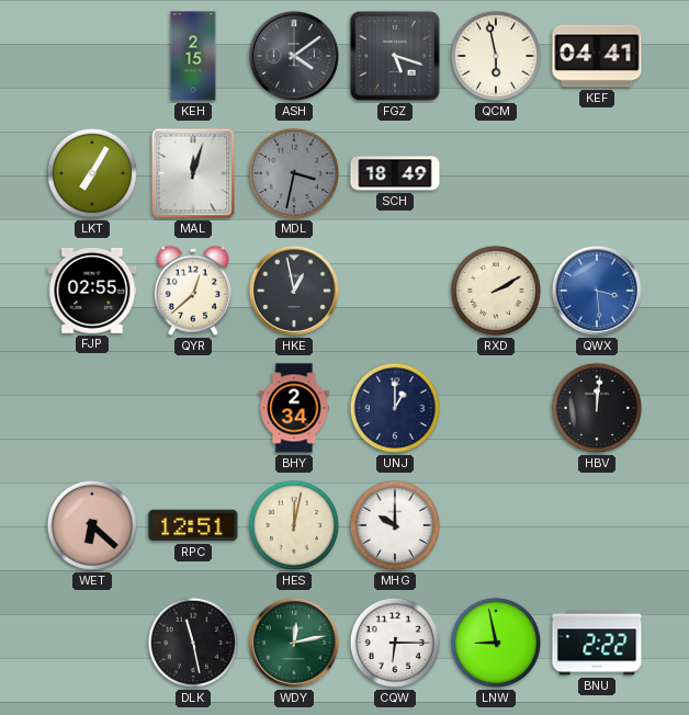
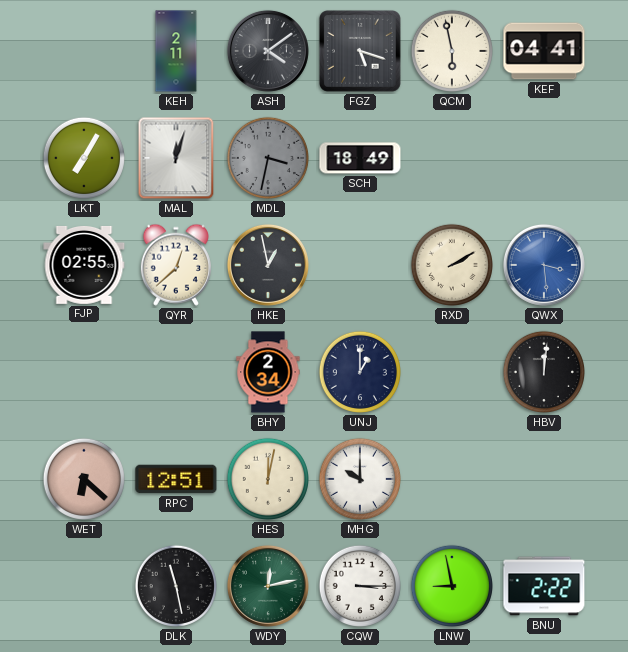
KEH: 2:15 -> 2:11
CQW: 6:15 -> 3:15
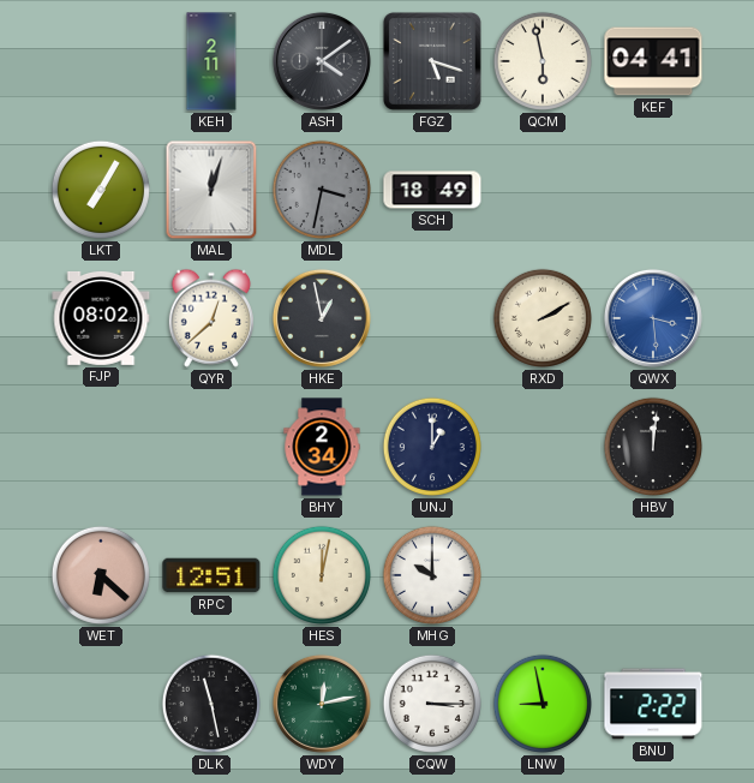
FJP: 02:55 -> 08:02
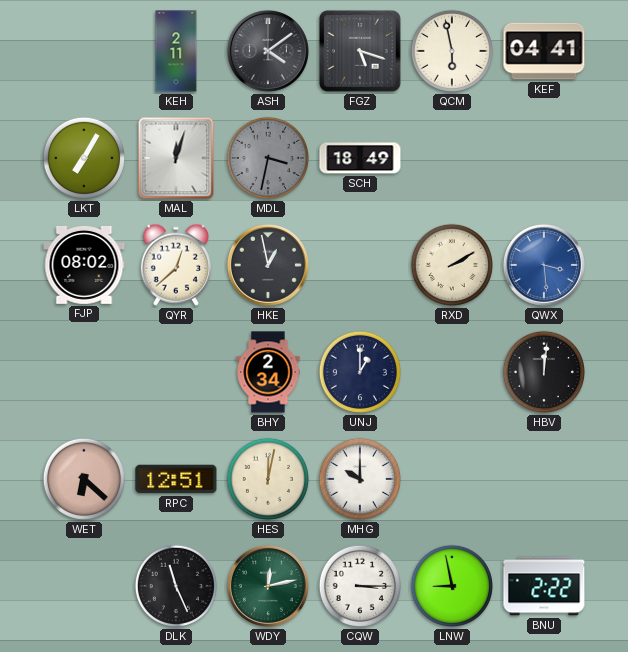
DLK: 11:28 -> 11:26
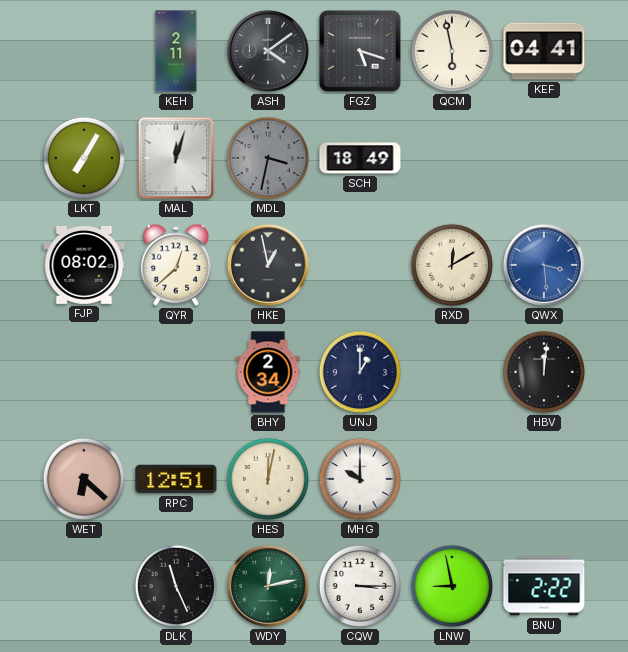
RXD: 2:10 -> 12:10
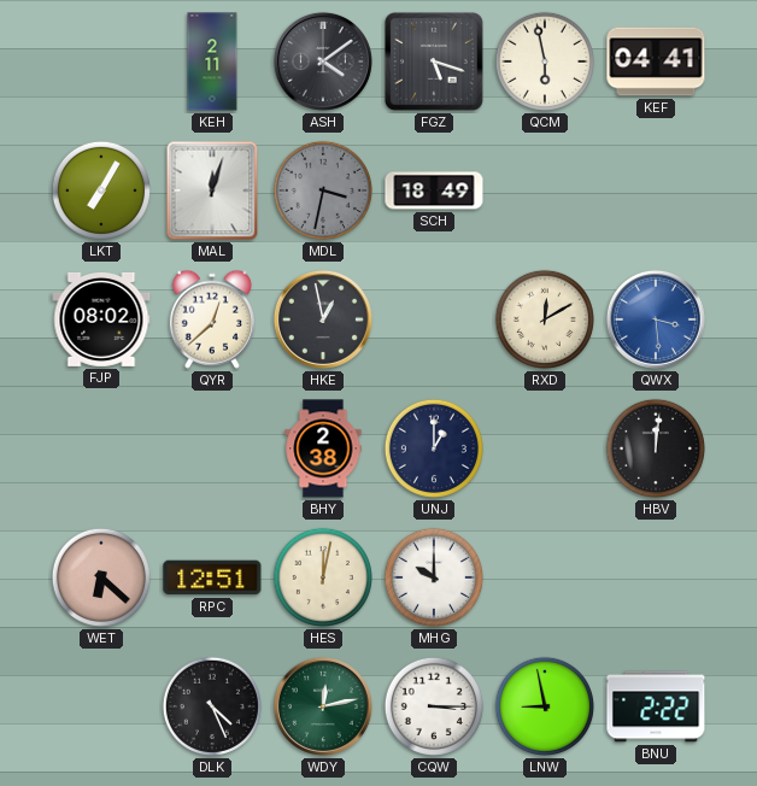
BHY: 2:34 -> 2:38
DLK: 11:26 -> 4:26
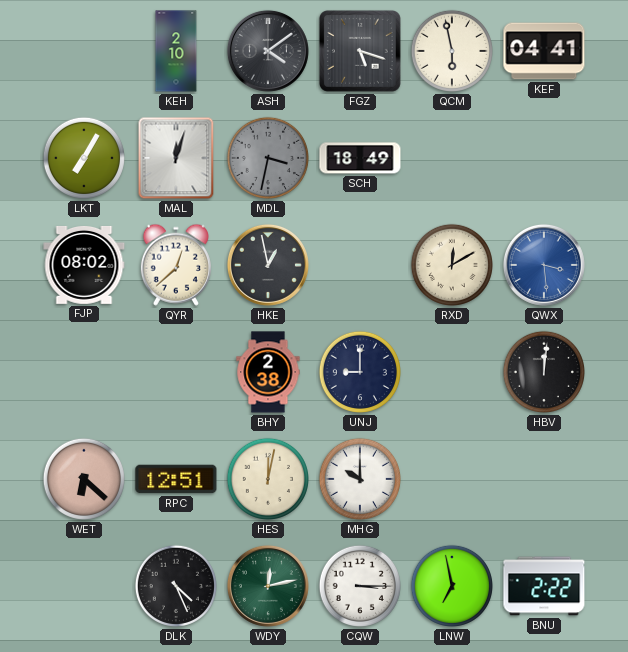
KEH: 2:11 -> 2:10
UNJ: 1:00 -> 9:00
LNW: 8:58 -> 6:58
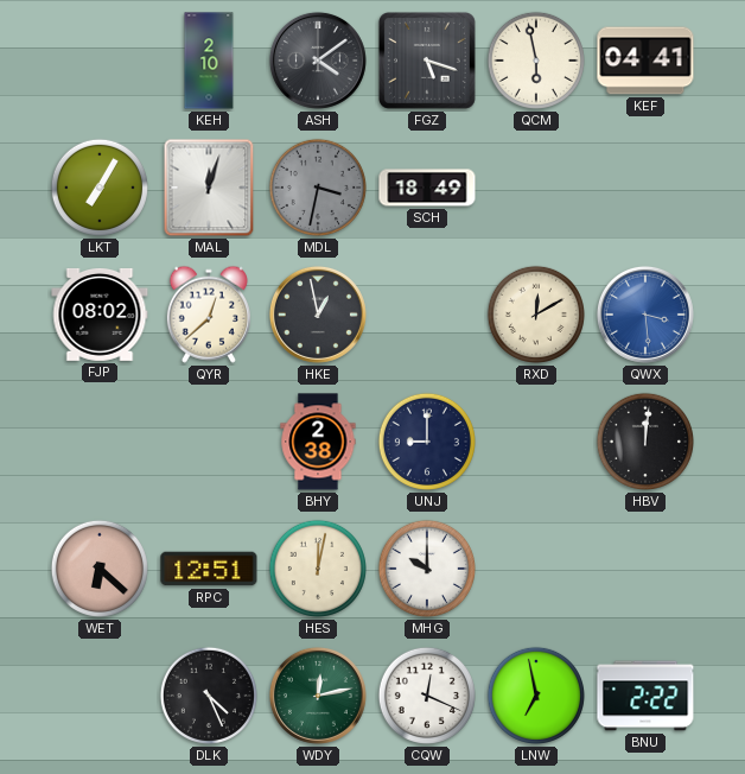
CQW: 3:15 -> 12:19
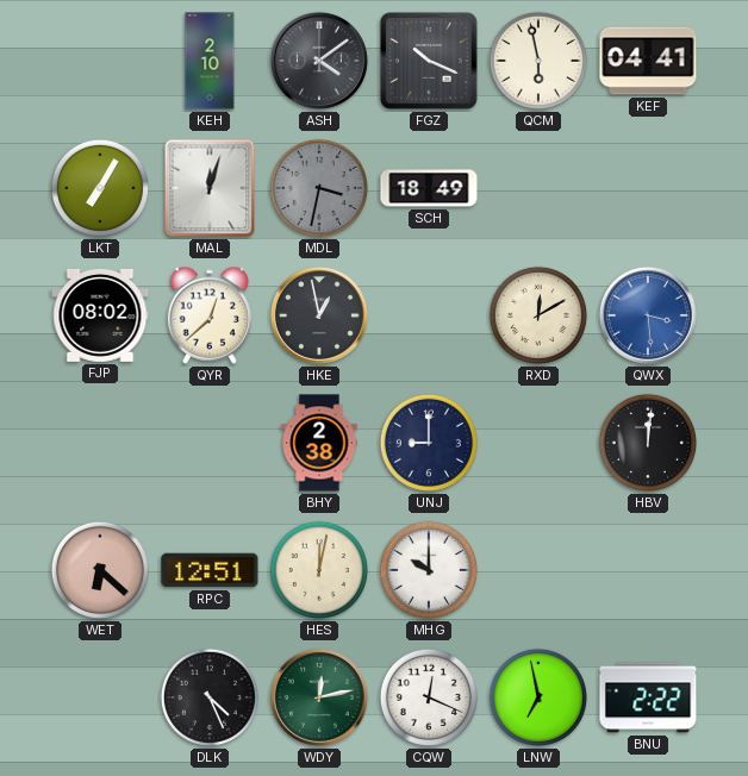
FGZ: 5:18 -> 10:19
